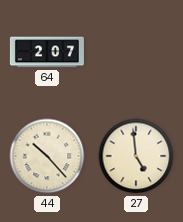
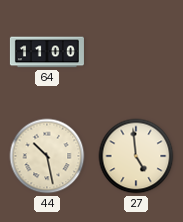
64: 2:07 -> 11:00
44: 10:23 -> 10:28
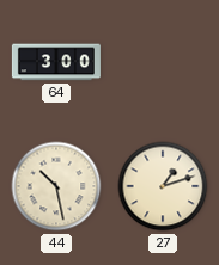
64: 11:00 -> 3:00
27: 4:59 -> 1:12
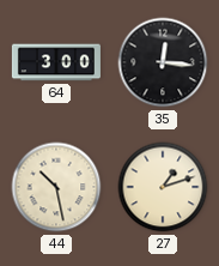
35: none -> 12:16
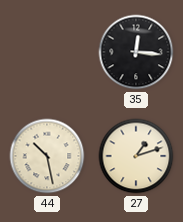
64: 3:00 -> none
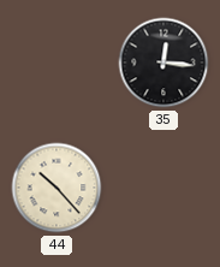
44: 10:28 -> 10:23
27: 1:12 -> none
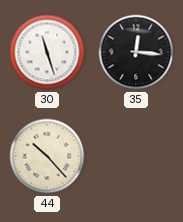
30: none -> 11:27
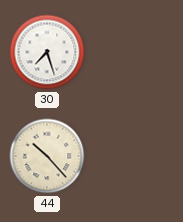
30: 11:27 -> 7:27
35: 12:16 -> none
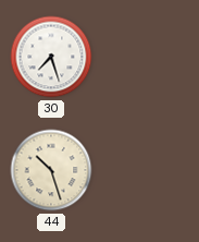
44: 10:23 -> 10:27
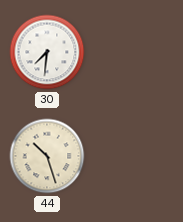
30: 7:27 -> 7:31
